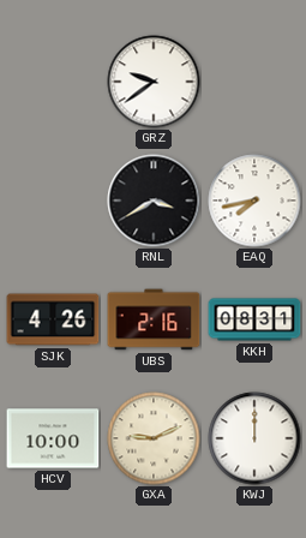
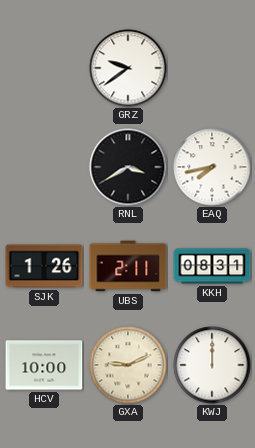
SJK: 4:26 -> 1:26
UBS: 2:16 -> 2:11
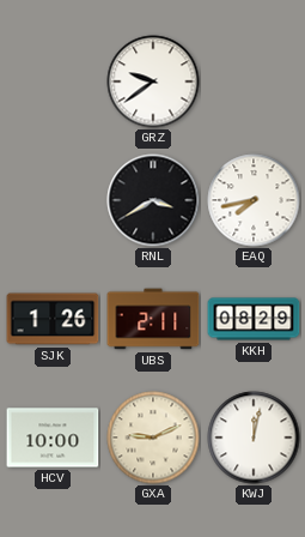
KKH: 08:31 -> 08:29
KWJ: 12:00 -> 12:02
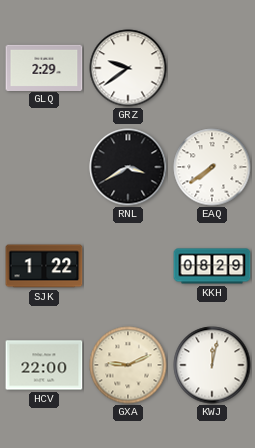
GLQ: none -> 2:29
EAQ: 7:43 -> 7:39
SJK: 1:26 -> 1:22
UBS: 2:11 -> none
HCV: 10:00 -> 22:00
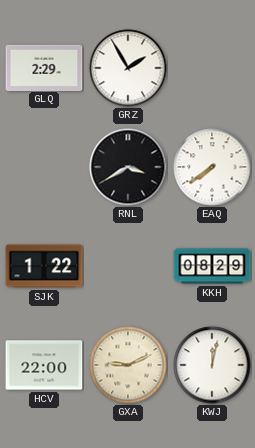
GRZ: 9:39 -> 1:55
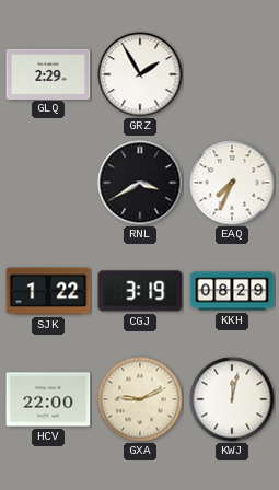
EAQ: 7:39 -> 7:34
CGJ: none -> 3:19
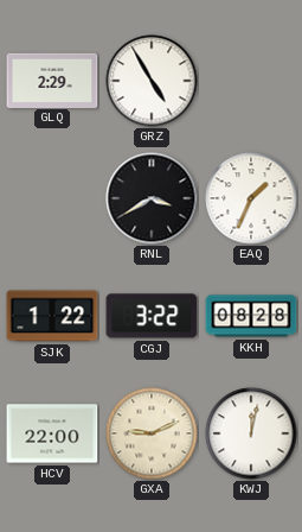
GRZ: 1:55 -> 4:55
EAQ: 7:34 -> 1:34
CGJ: 3:19 -> 3:22
KKH: 08:29 -> 08:28
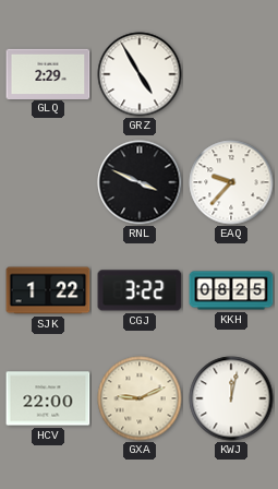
RNL: 3:40 -> 3:49
EAQ: 1:34 -> 9:37
KKH: 08:28 -> 08:25
